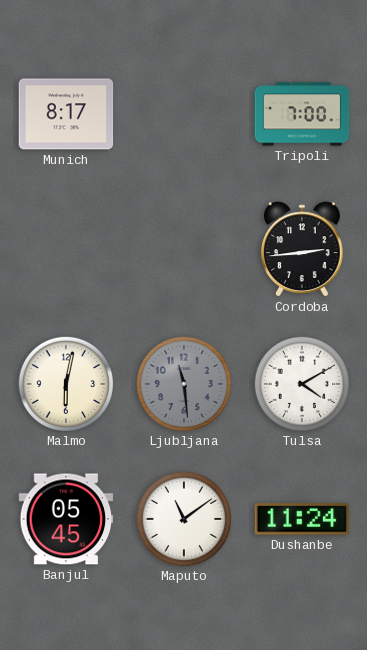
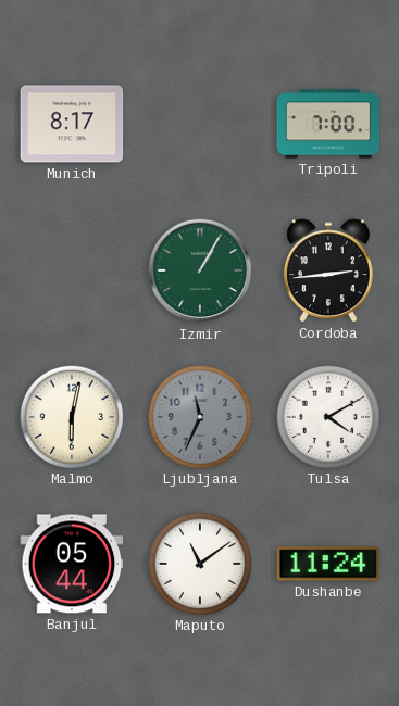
Izmir: none -> 1:05
Ljubljana: 11:29 -> 11:34
Banjul: 05:45 -> 05:44
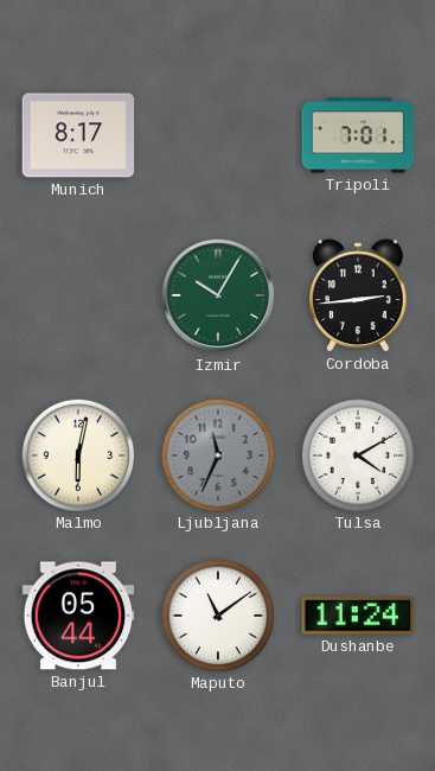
Tripoli: 7:00 -> 7:01
Izmir: 1:05 -> 10:05
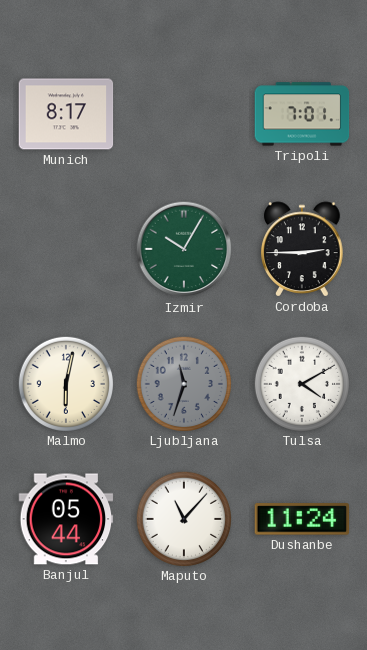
Cordoba: 2:44 -> 2:45
Ljubljana: 11:34 -> 11:33
Maputo: 11:09 -> 11:07
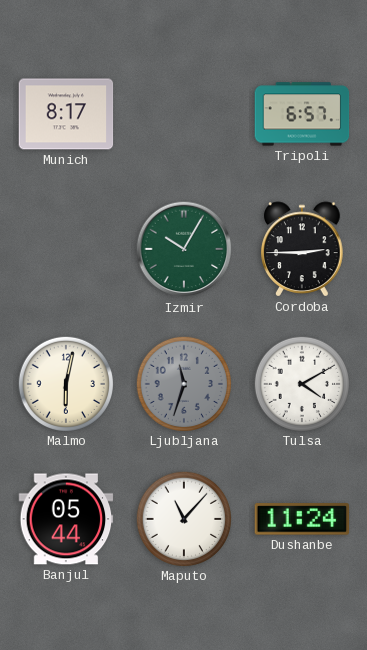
Tripoli: 7:01 -> 6:57
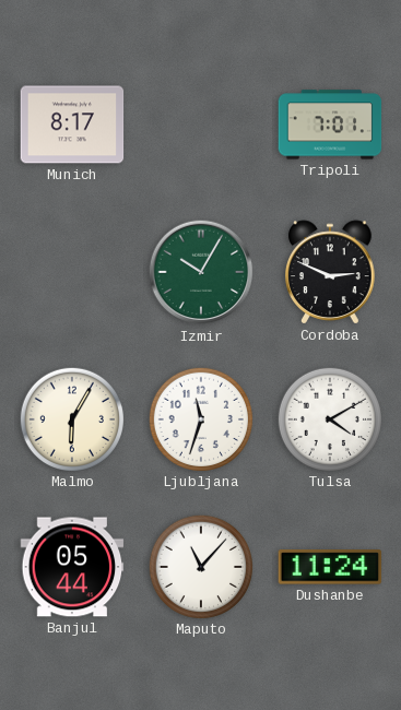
Tripoli: 6:57 -> 7:01
Cordoba: 2:45 -> 2:49
Malmo: 6:02 -> 6:05
Ljubljana dial: grey -> white
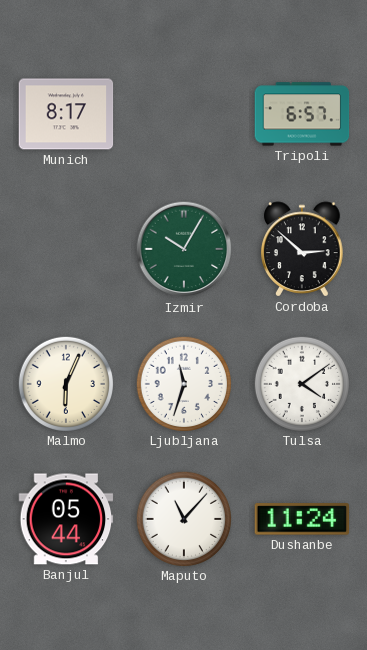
Tripoli: 7:01 -> 6:57
Cordoba: 2:49 -> 2:52
Malmo: 6:05 -> 6:04
Tulsa: 4:10 -> 4:09
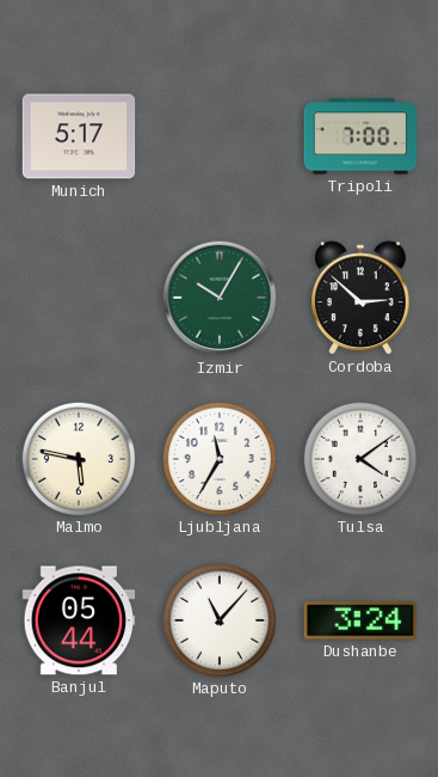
Munich: 8:17 -> 5:17
Tripoli: 6:57 -> 7:00
Malmo: 6:04 -> 5:47
Ljubljana: 11:33 -> 11:35
Dushanbe: 11:24 -> 3:24
